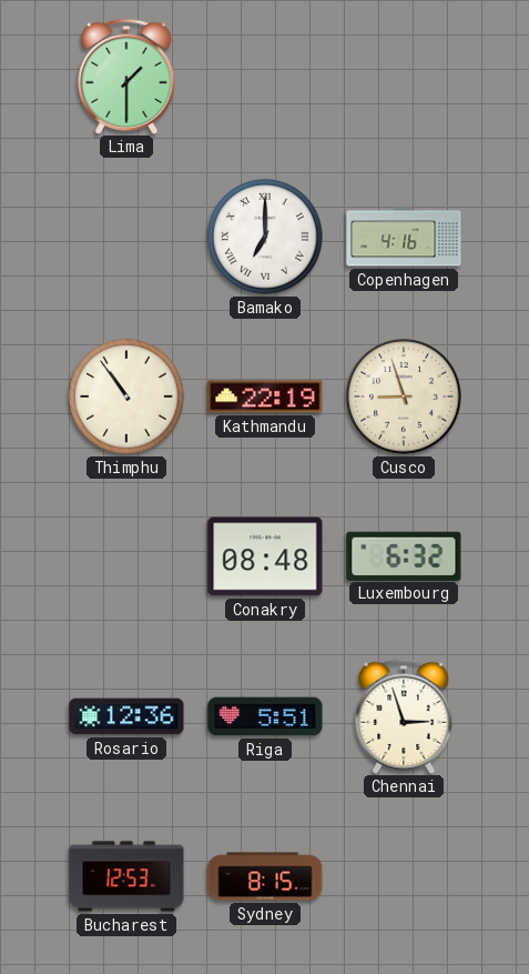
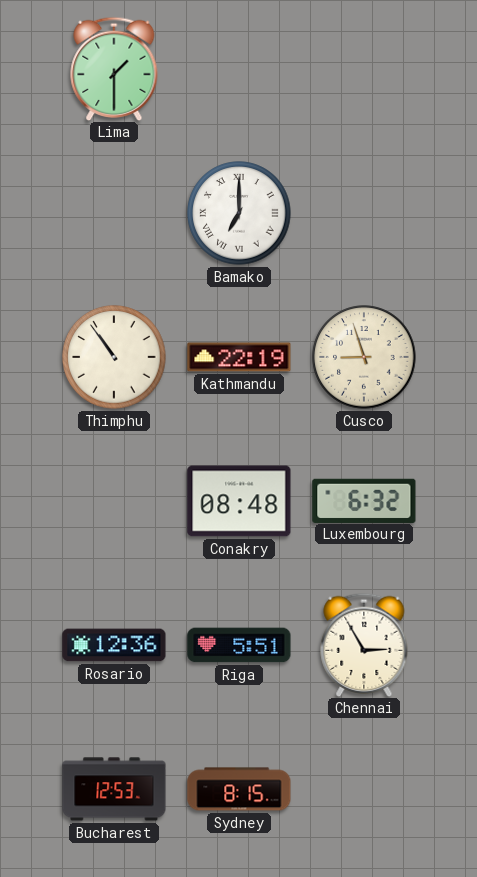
Copenhagen: 4:16 -> none
Chennai: 2:57 -> 2:55
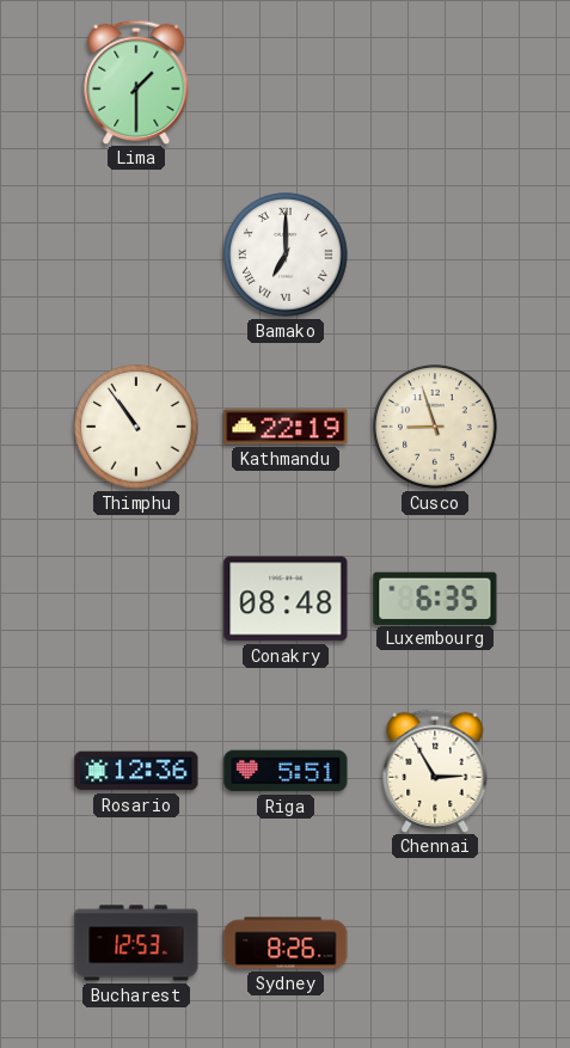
Luxembourg: 6:32 -> 6:35
Sydney: 8:15 -> 8:26
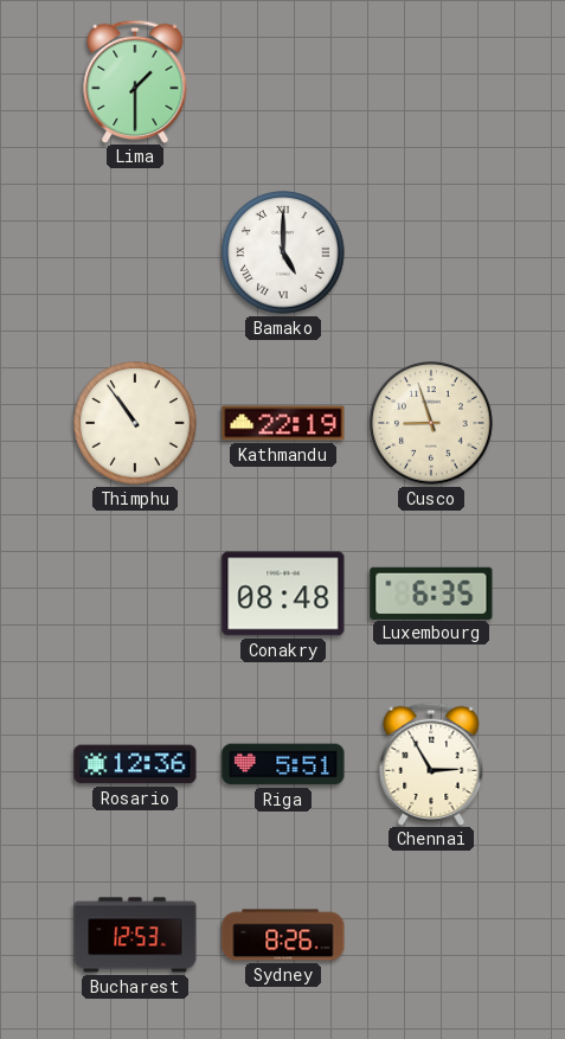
Bamako: 7:00 -> 5:00
